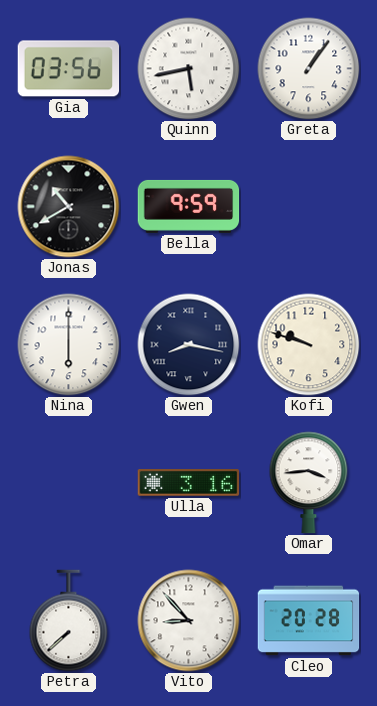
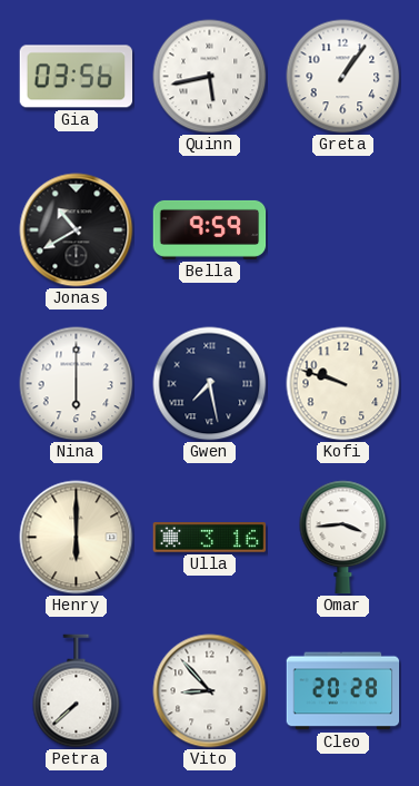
Gwen: 8:17 -> 7:28
Henry: none -> 6:00
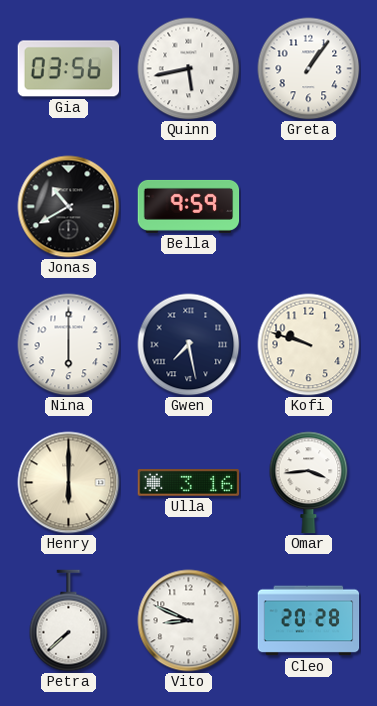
Vito: 8:53 -> 8:49
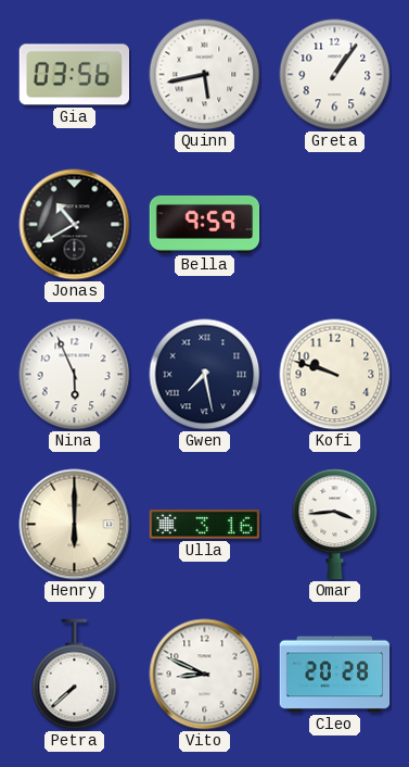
Nina: 6:00 -> 5:56
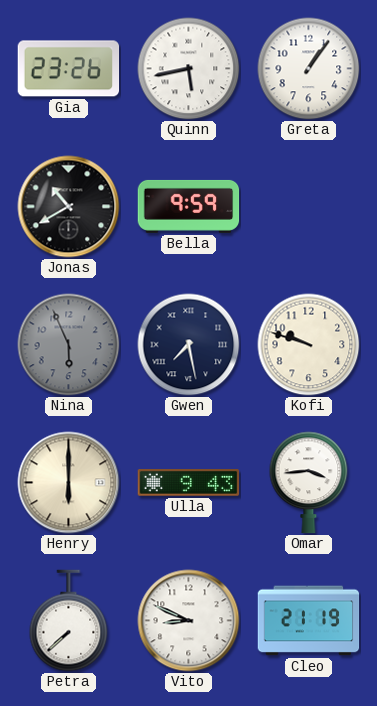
Gia: 03:56 -> 23:26
Nina dial: white -> grey
Ulla: 3:16 -> 9:43
Cleo: 20:28 -> 21:19
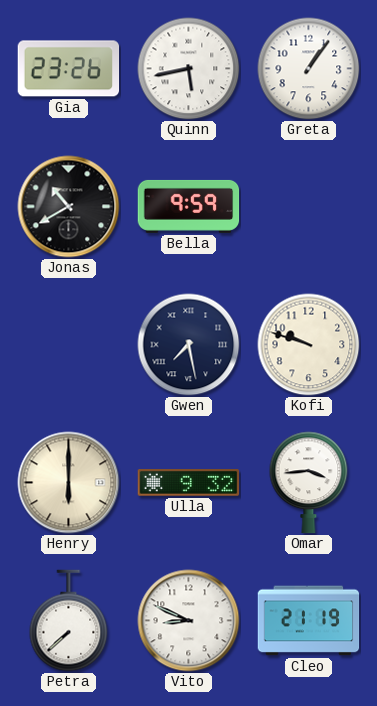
Nina: 5:56 -> none
Ulla: 9:43 -> 9:32
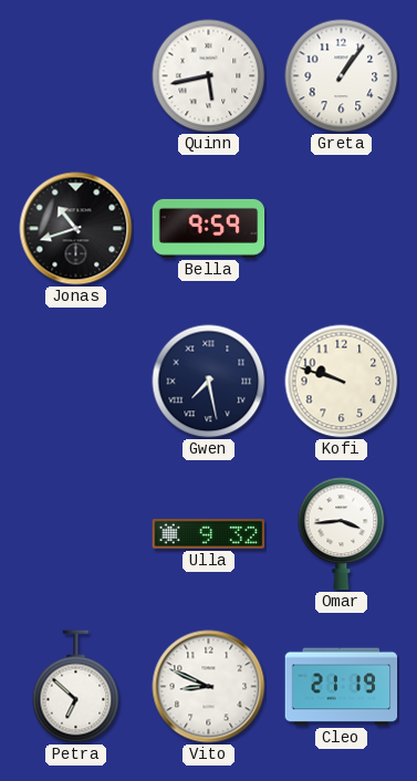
Gia: 23:26 -> none
Jonas: 10:40 -> 10:42
Henry: 6:00 -> none
Petra: 7:38 -> 6:52
